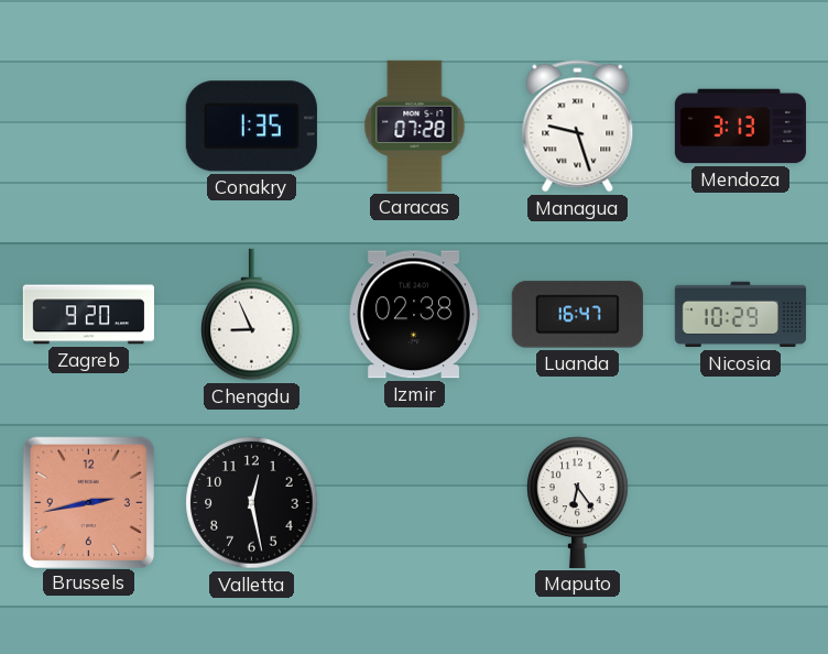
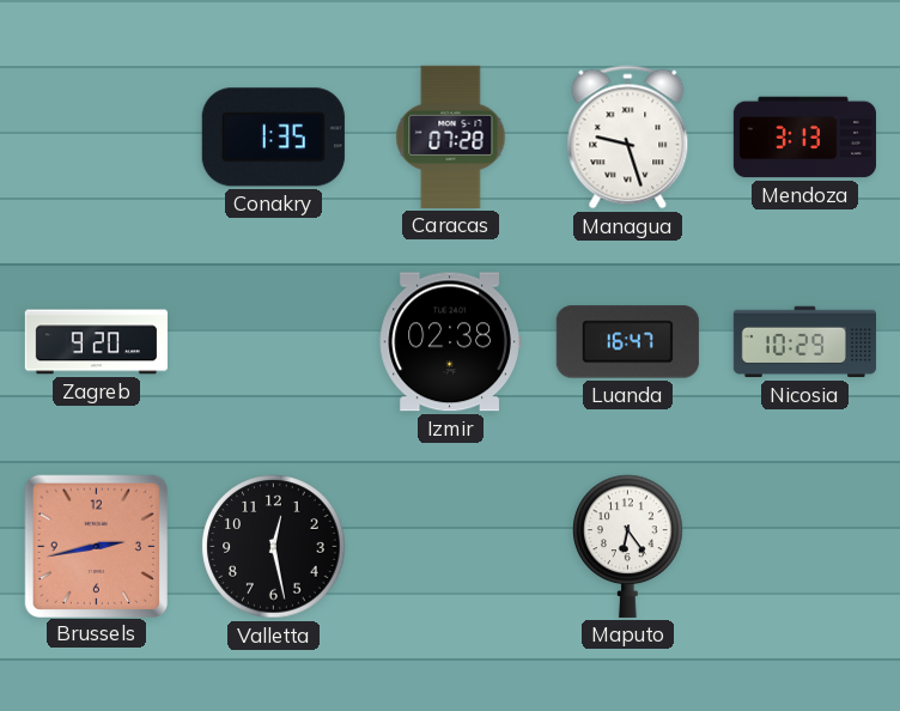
Chengdu: 8:56 -> none
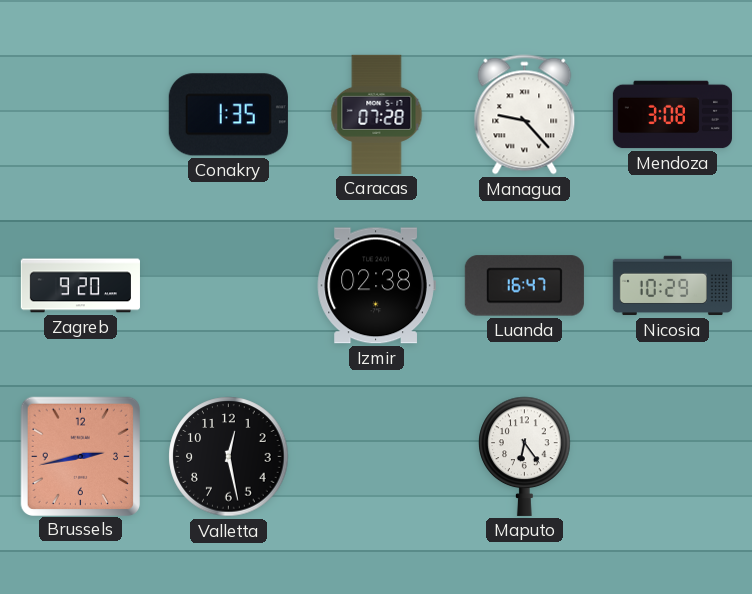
Managua: 9:27 -> 9:23
Mendoza: 3:13 -> 3:08
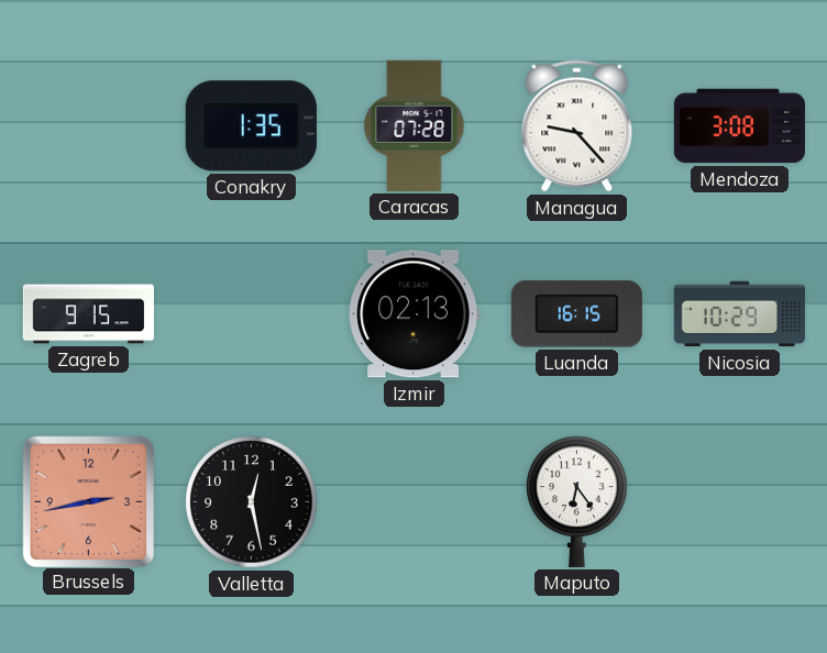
Zagreb: 9:20 -> 9:15
Izmir: 02:38 -> 02:13
Luanda: 16:47 -> 16:15
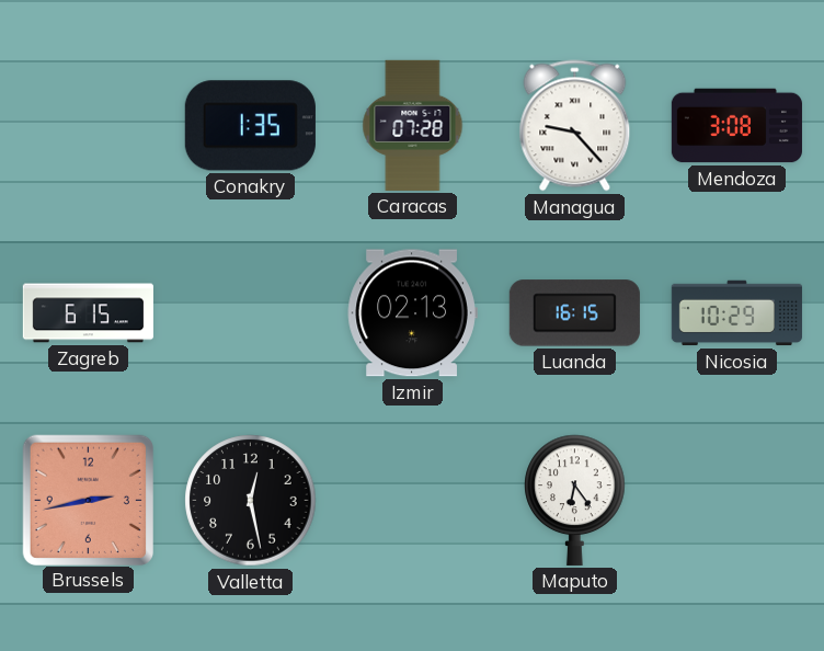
Zagreb: 9:15 -> 6:15
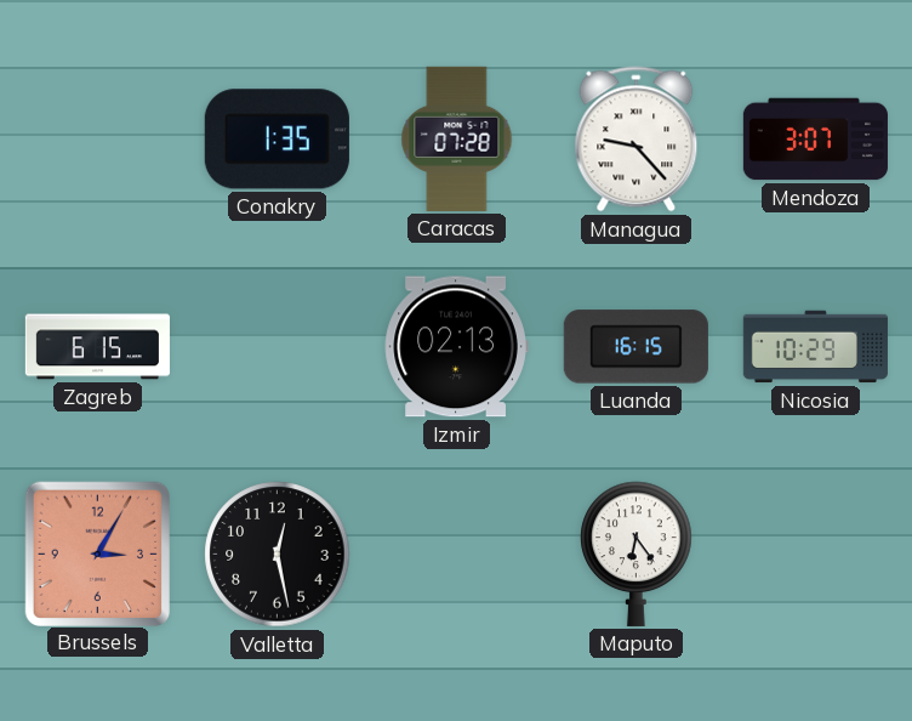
Mendoza: 3:08 -> 3:07
Brussels: 2:43 -> 3:05
